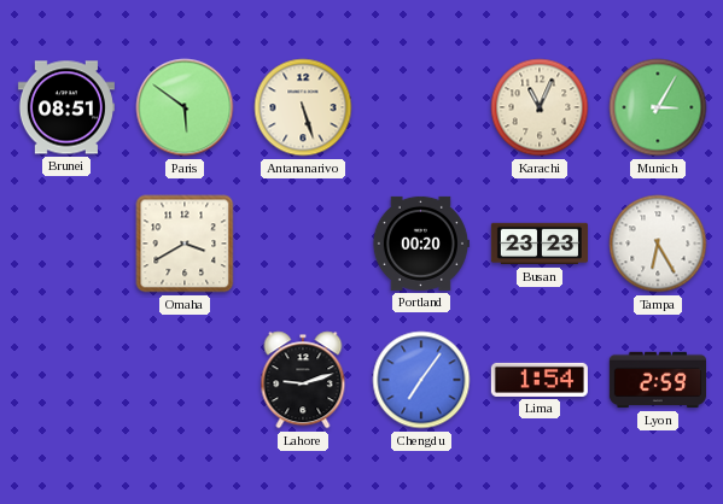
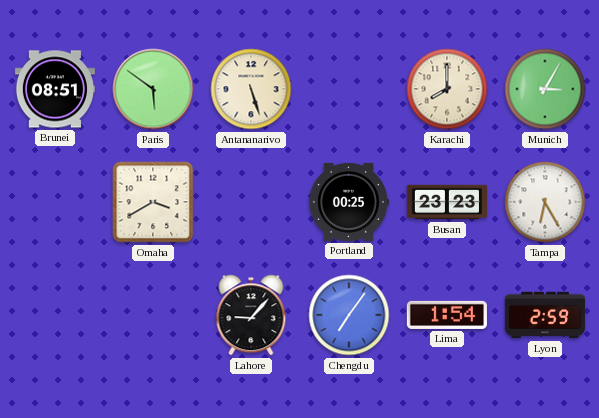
Karachi: 11:04 -> 8:00
Portland: 00:20 -> 00:25
Lahore: 9:12 -> 9:07
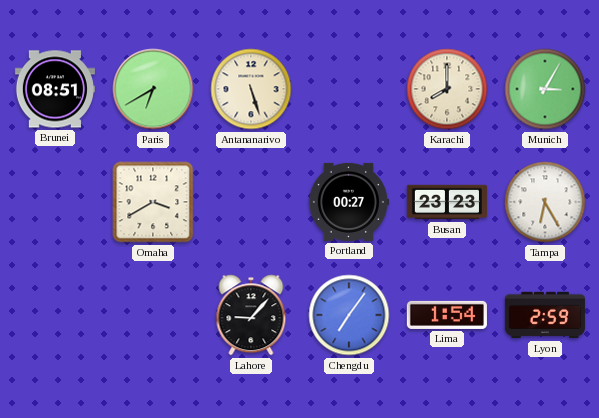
Paris: 5:51 -> 6:40
Portland: 00:25 -> 00:27
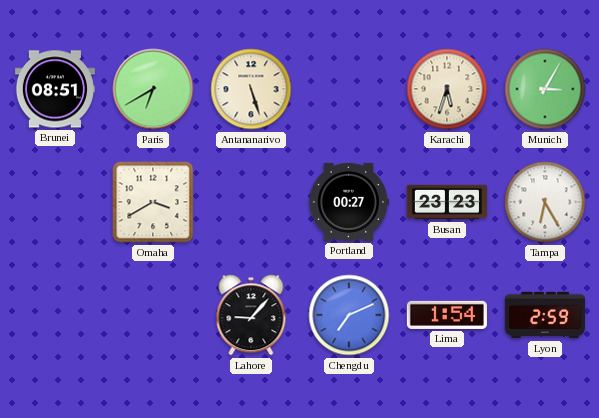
Karachi: 8:00 -> 5:33
Chengdu: 7:06 -> 7:11
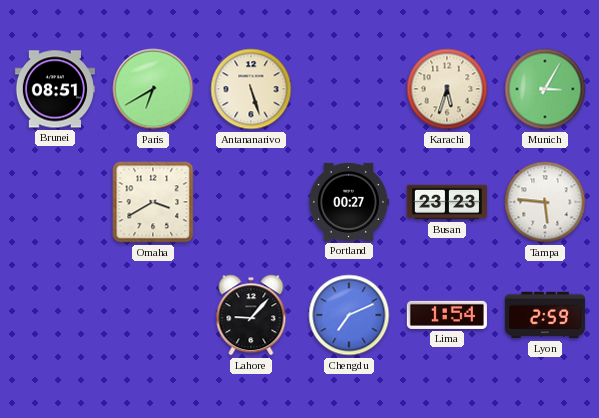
Tampa: 6:25 -> 5:46
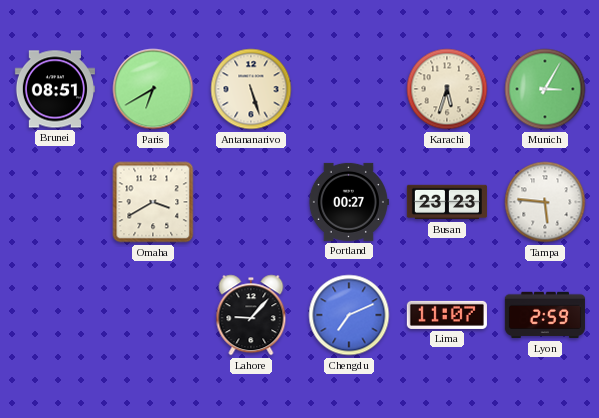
Lima: 1:54 -> 11:07
